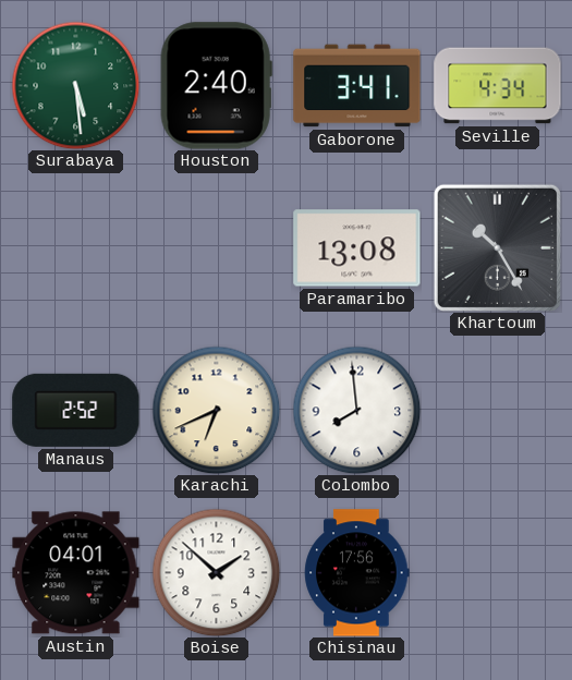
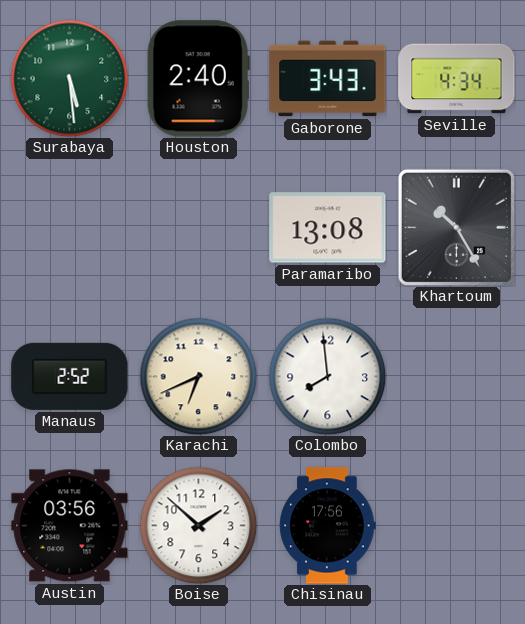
Gaborone: 3:41 -> 3:43
Austin: 04:01 -> 03:56
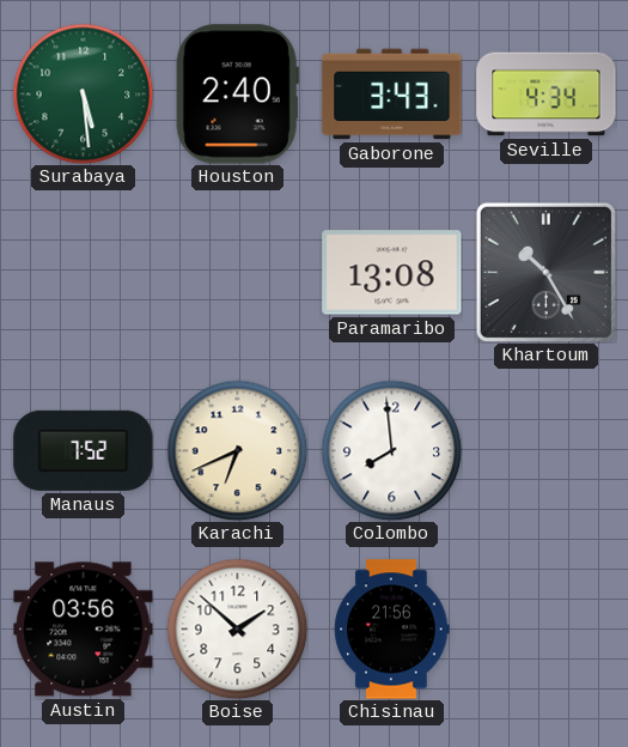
Manaus: 2:52 -> 7:52
Chisinau: 17:56 -> 21:56
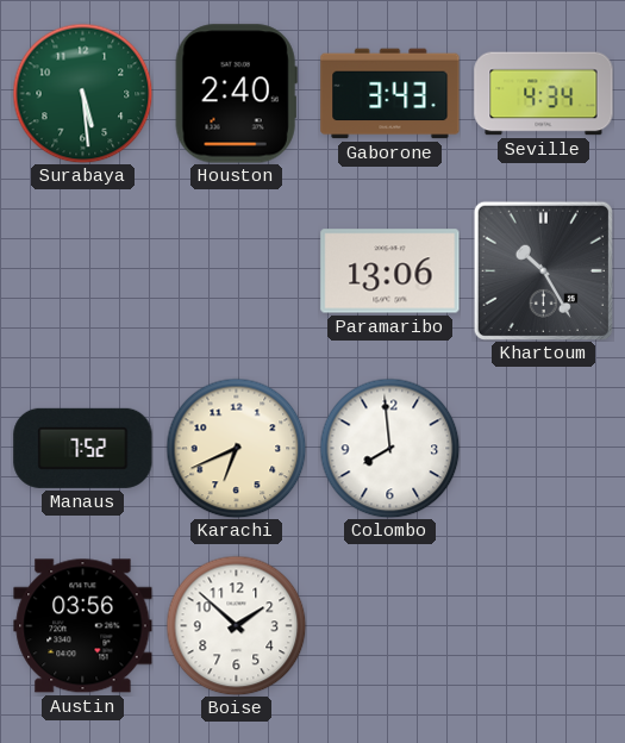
Paramaribo: 13:08 -> 13:06
Chisinau: 21:56 -> none
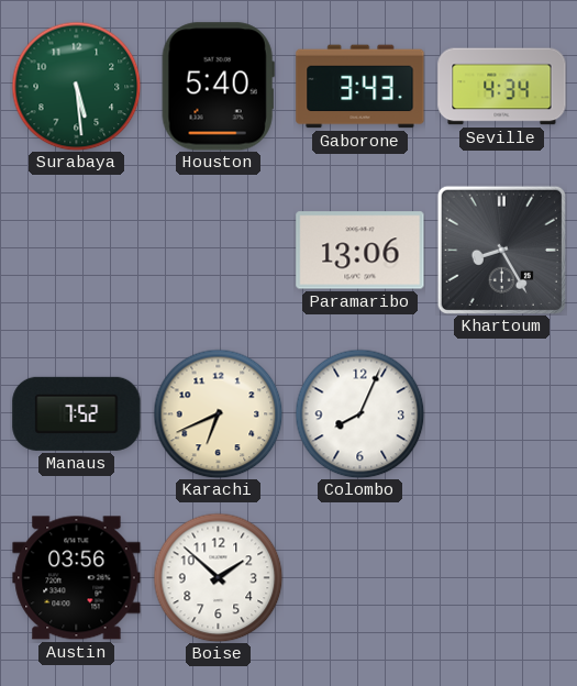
Houston: 2:40 -> 5:40
Khartoum: 10:25 -> 8:25
Colombo: 7:59 -> 8:04
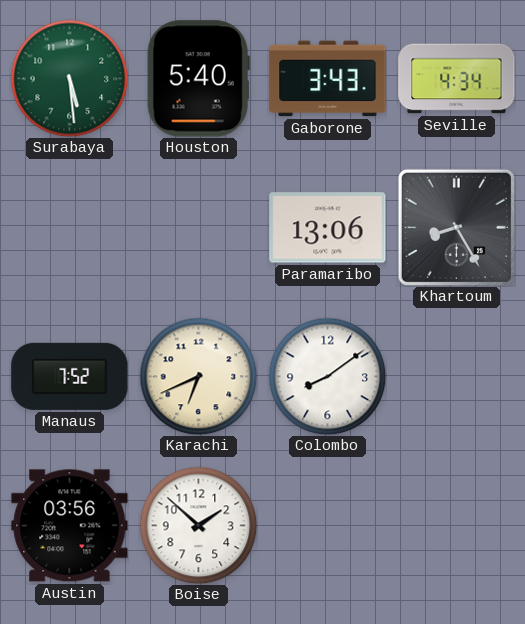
Colombo: 8:04 -> 8:09
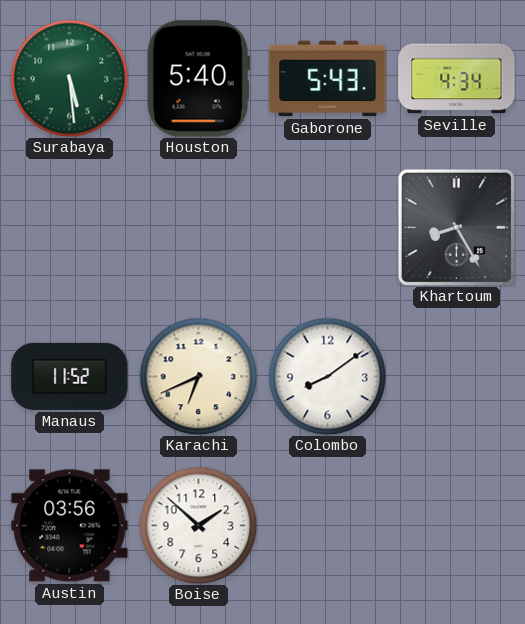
Gaborone: 3:43 -> 5:43
Paramaribo: 13:06 -> none
Manaus: 7:52 -> 11:52
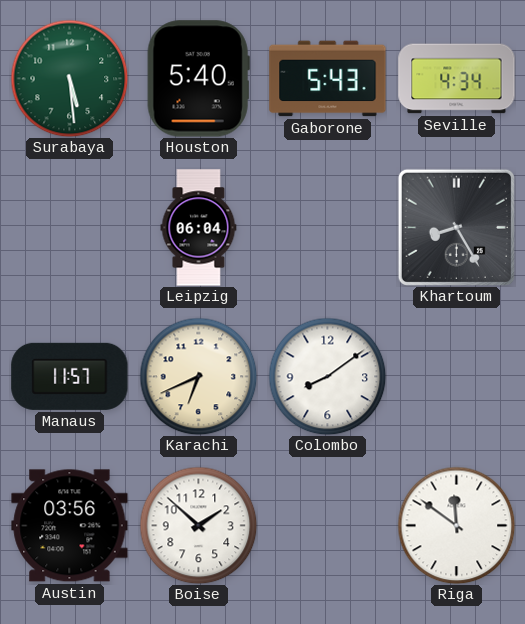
Leipzig: none -> 06:04
Manaus: 11:52 -> 11:57
Riga: none -> 11:51
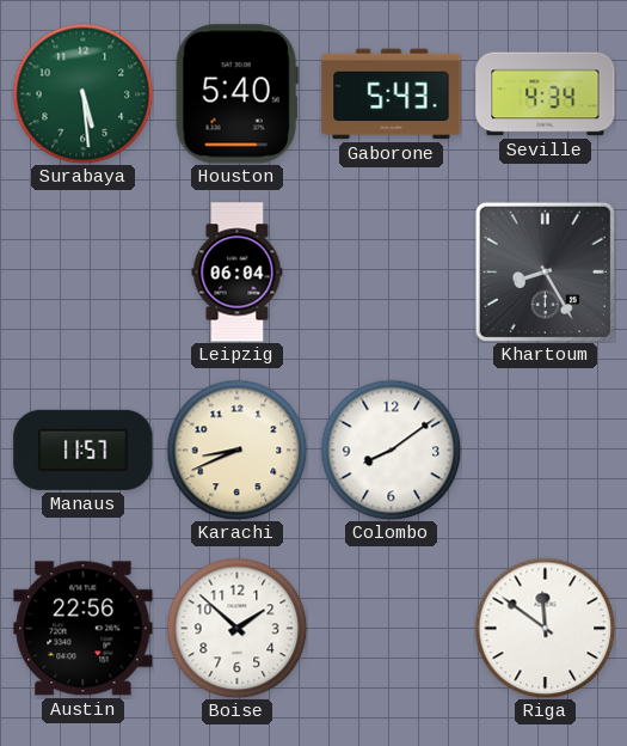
Karachi: 6:41 -> 8:41
Austin: 03:56 -> 22:56
